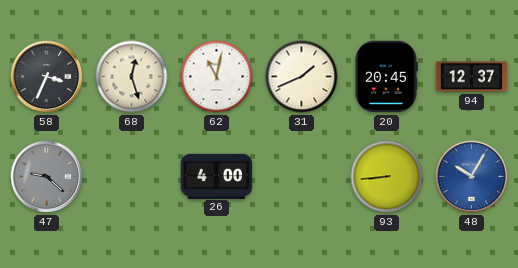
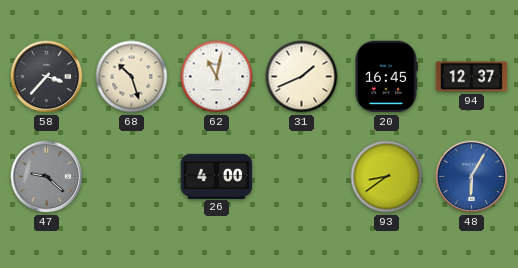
58: 3:34 -> 3:37
68: 12:27 -> 10:27
20: 20:45 -> 16:45
93: 8:44 -> 8:39
48: 10:05 -> 6:05
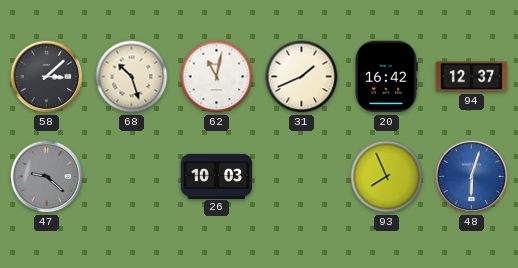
58: 3:37 -> 3:08
20: 16:45 -> 16:42
26: 4:00 -> 10:03
93: 8:39 -> 7:56
48: 6:05 -> 6:03
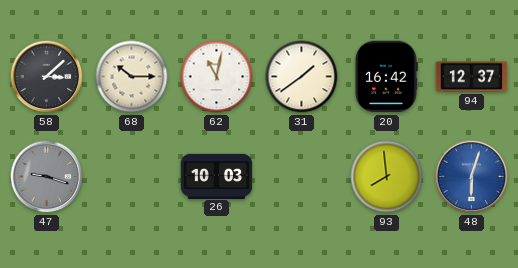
68: 10:27 -> 10:15
31: 1:41 -> 1:39
47: 9:22 -> 9:18
93: 7:56 -> 7:59
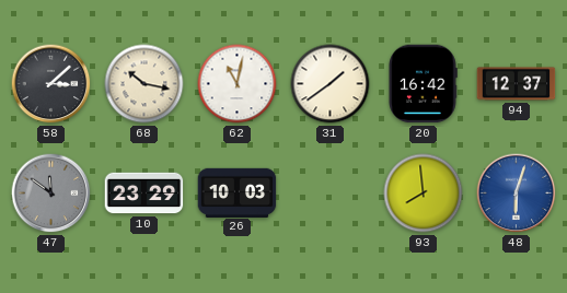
68: 10:15 -> 10:17
47: 9:18 -> 11:51
10: none -> 23:29
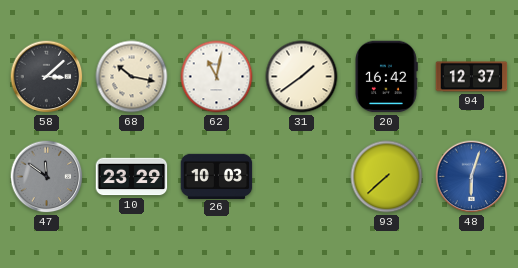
93: 7:59 -> 7:38
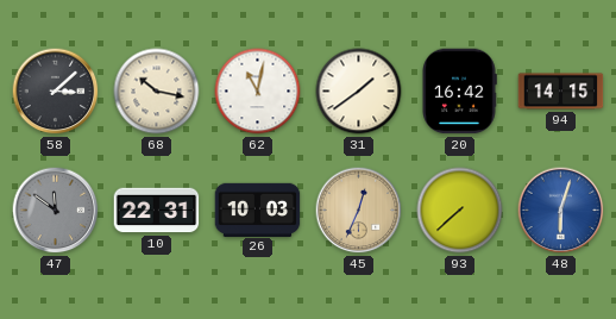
94: 12:37 -> 14:15
10: 23:29 -> 22:31
45: none -> 12:34
